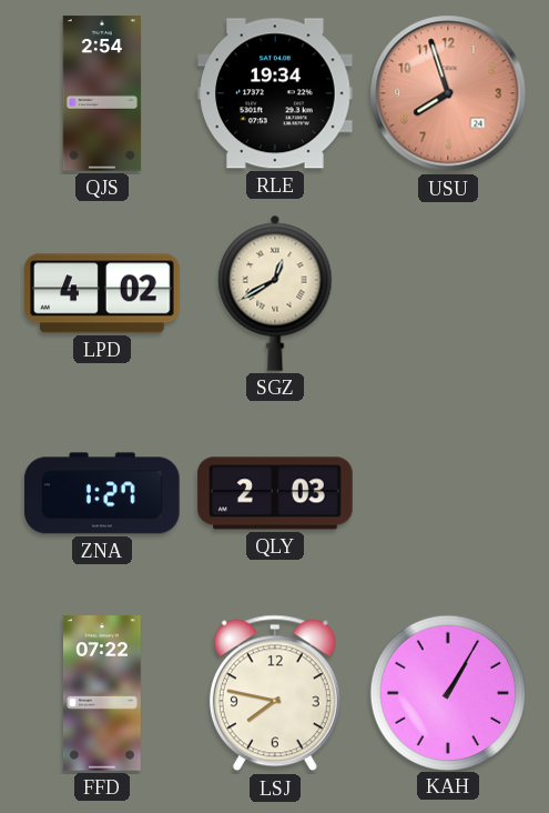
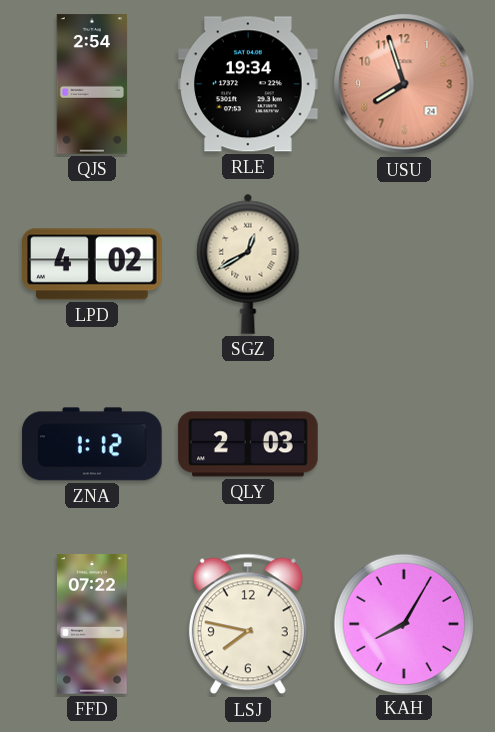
ZNA: 1:27 -> 1:12
KAH: 1:05 -> 8:05
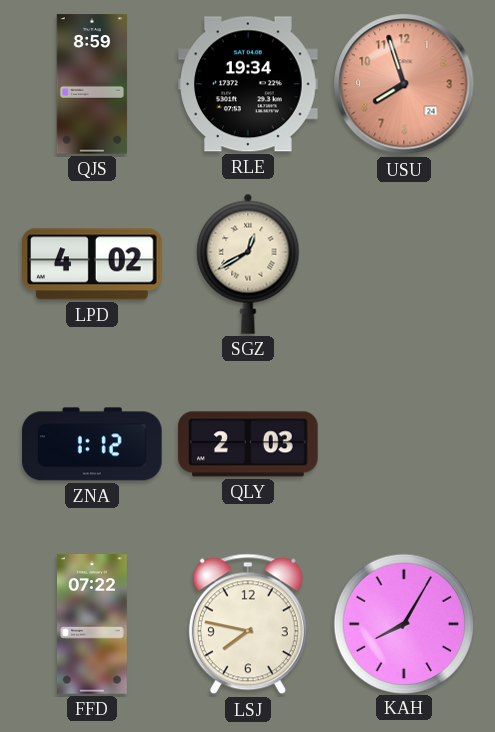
QJS: 2:54 -> 8:59
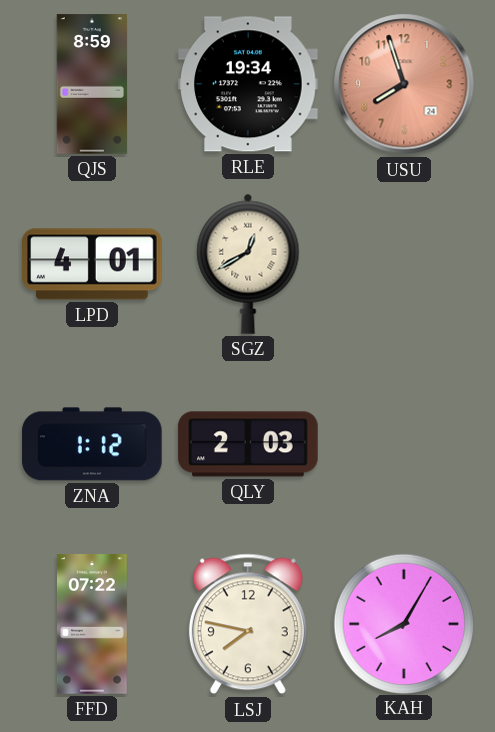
LPD: 4:02 -> 4:01
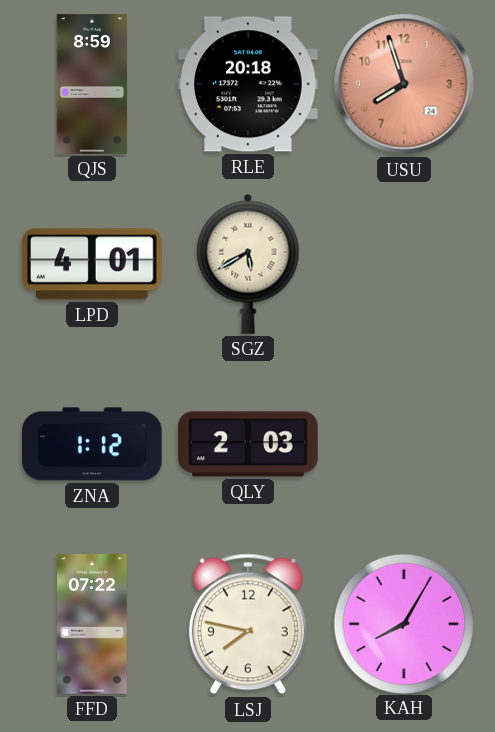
RLE: 19:34 -> 20:18
SGZ: 12:40 -> 5:40
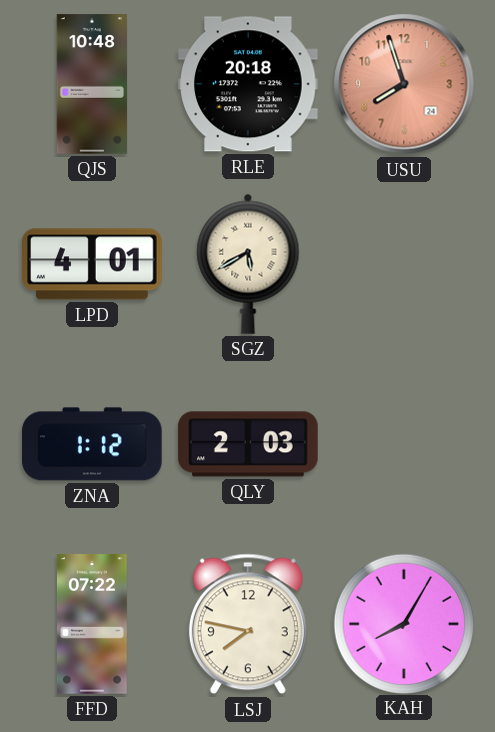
QJS: 8:59 -> 10:48
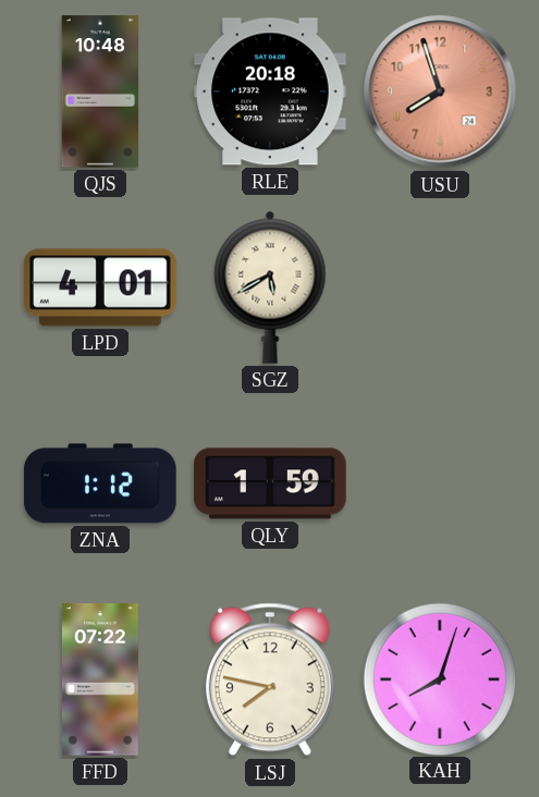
QLY: 2:03 -> 1:59
KAH: 8:05 -> 8:03
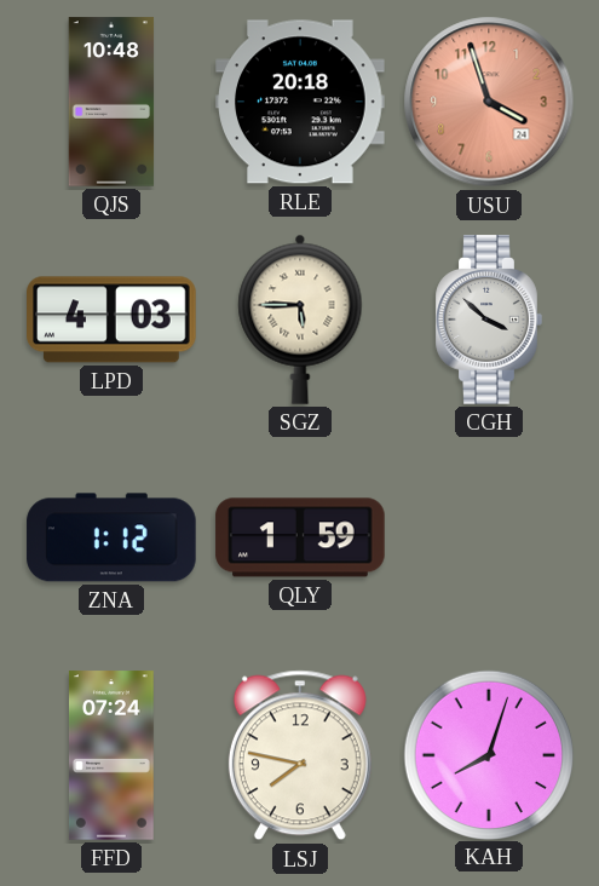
USU: 7:57 -> 3:57
LPD: 4:01 -> 4:03
SGZ: 5:40 -> 5:45
CGH: none -> 3:52
FFD: 07:22 -> 07:24
